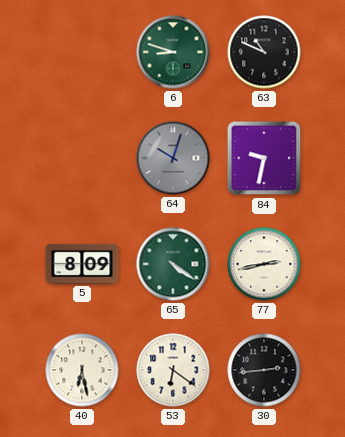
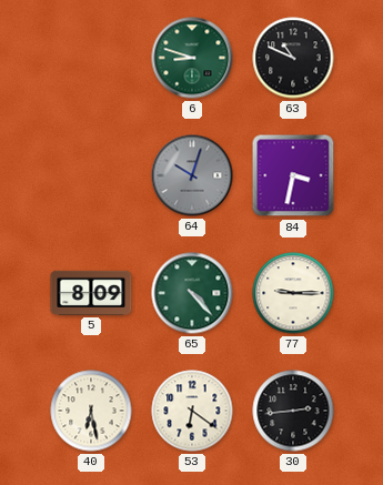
84: 9:32 -> 3:32
65: 4:21 -> 4:23
77: 2:43 -> 9:15
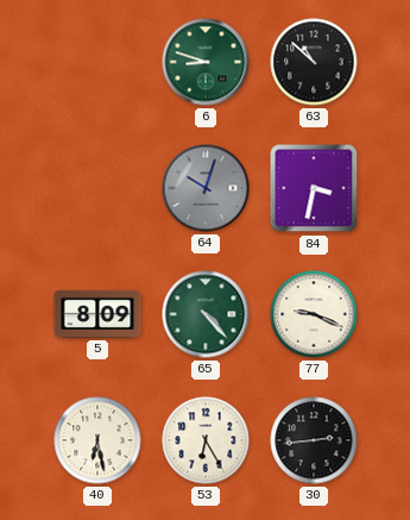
63: 10:49 -> 10:52
77: 9:15 -> 9:19
53: 6:21 -> 6:25
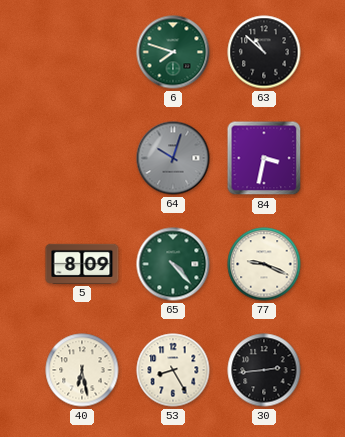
6: 8:48 -> 7:48
53: 6:25 -> 8:25
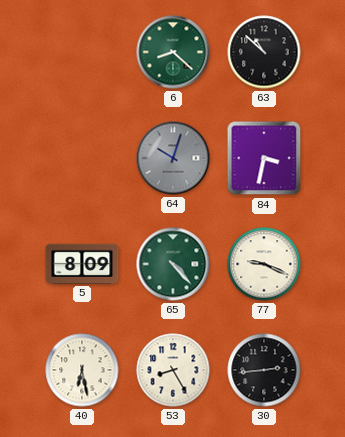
6: 7:48 -> 8:22
